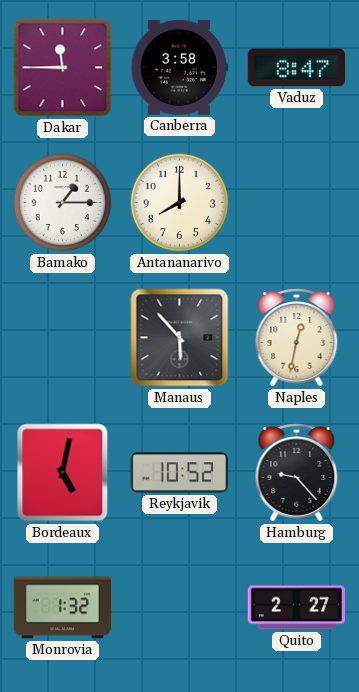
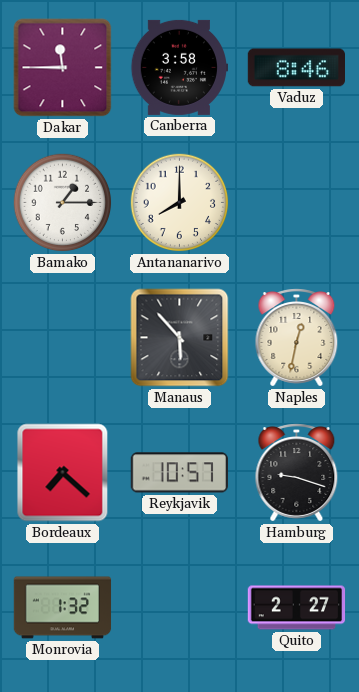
Vaduz: 8:47 -> 8:46
Bordeaux: 5:02 -> 7:22
Reykjavik: 10:52 -> 10:57
Hamburg: 9:23 -> 9:18
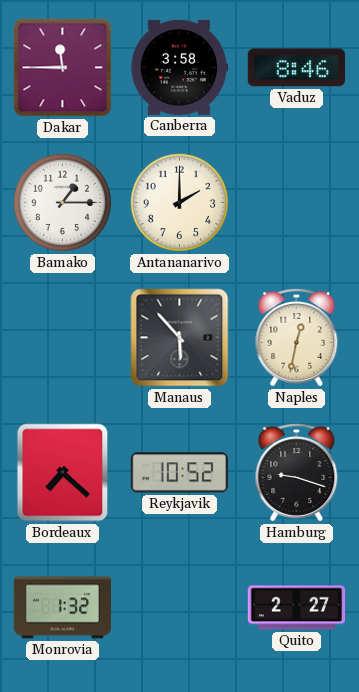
Antananarivo: 8:00 -> 2:00
Reykjavik: 10:57 -> 10:52
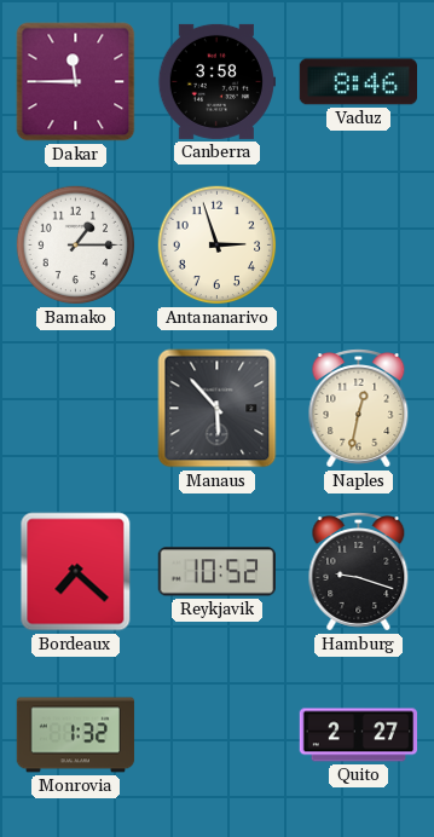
Antananarivo: 2:00 -> 2:57
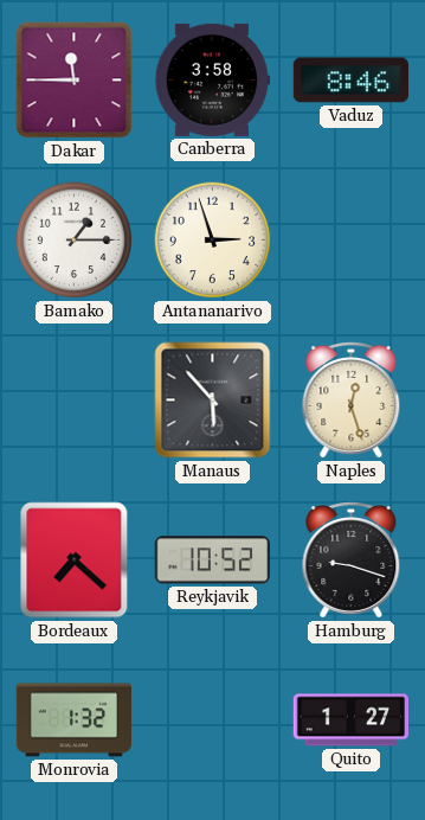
Naples: 12:32 -> 12:27
Quito: 2:27 -> 1:27
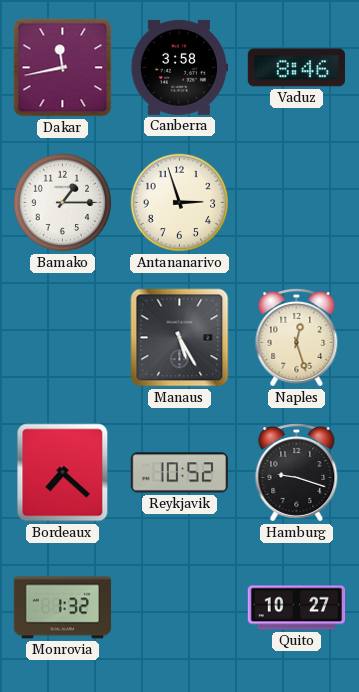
Dakar: 11:45 -> 11:43
Manaus: 5:53 -> 5:25
Quito: 1:27 -> 10:27
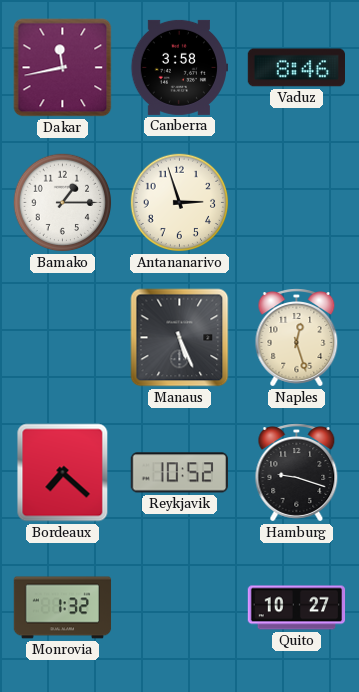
Manaus: 5:25 -> 5:26
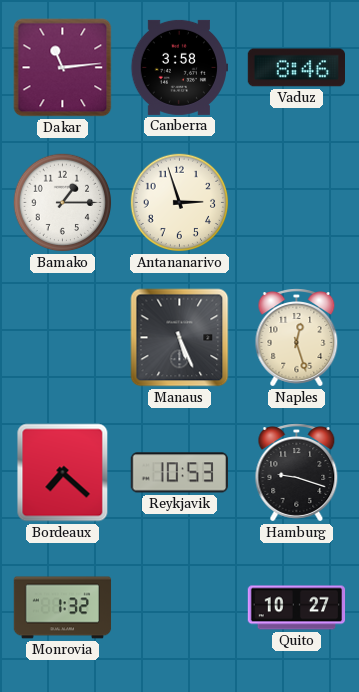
Dakar: 11:43 -> 11:14
Reykjavik: 10:52 -> 10:53
